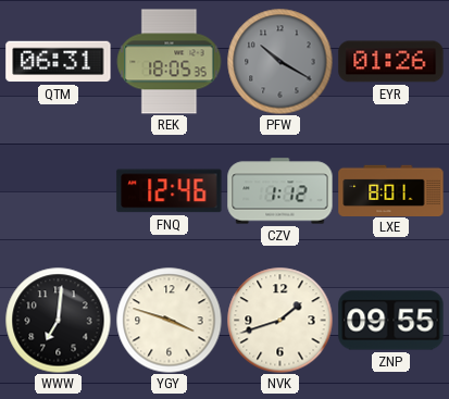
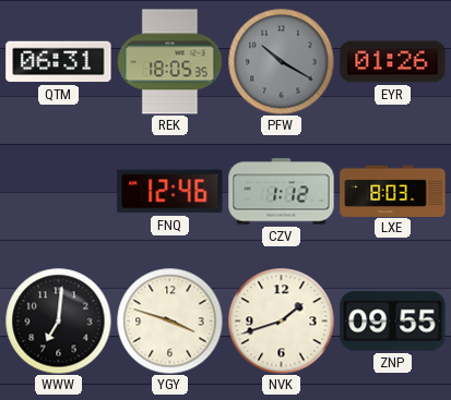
LXE: 8:01 -> 8:03
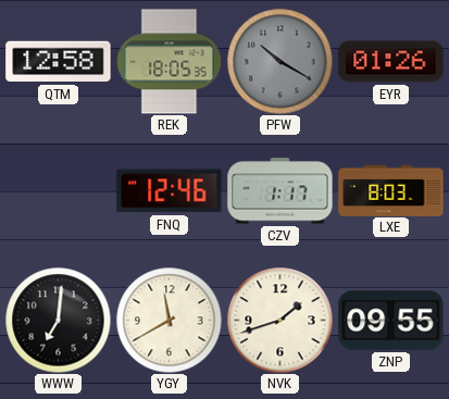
QTM: 06:31 -> 12:58
CZV: 1:12 -> 1:17
YGY: 3:48 -> 11:40
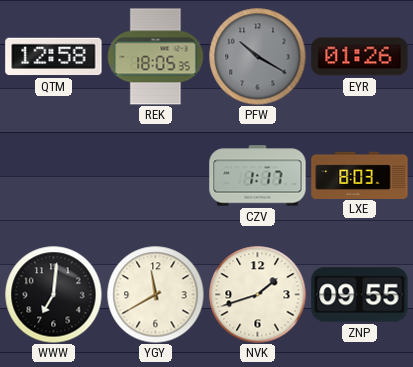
FNQ: 12:46 -> none
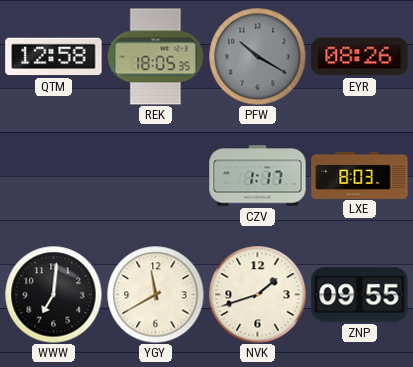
EYR: 01:26 -> 08:26
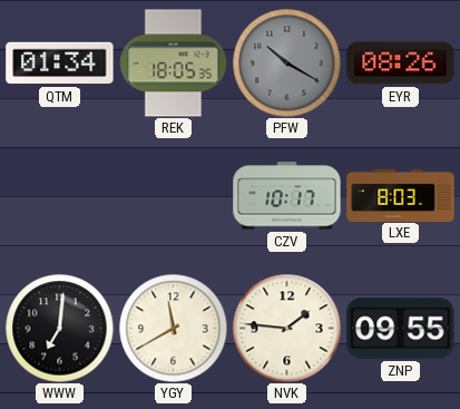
QTM: 12:58 -> 01:34
CZV: 1:17 -> 10:17
NVK: 1:42 -> 1:46
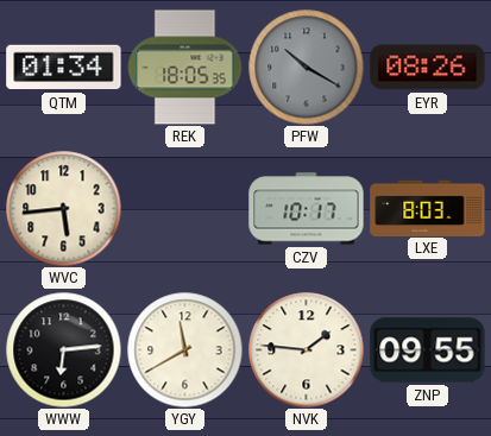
WVC: none -> 5:44
WWW: 7:01 -> 6:14
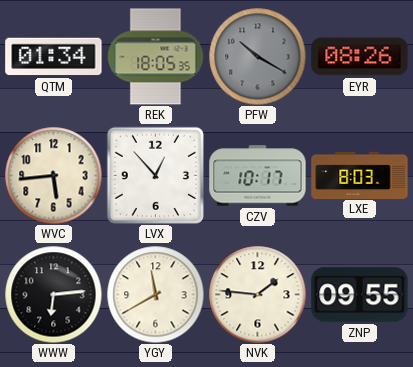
LVX: none -> 12:53
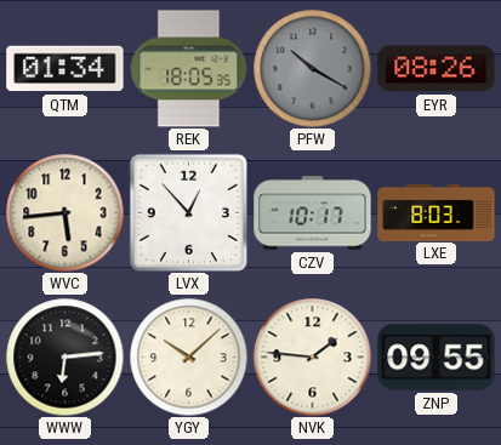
YGY: 11:40 -> 10:08
